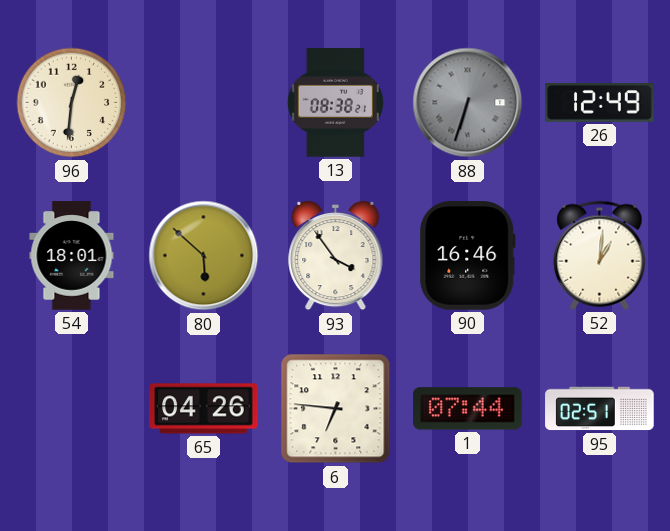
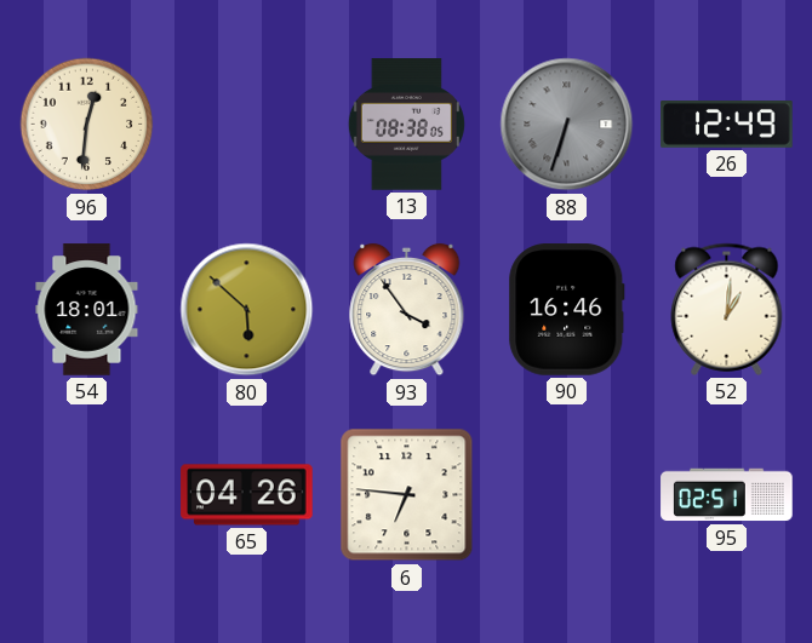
13: 08:38:21 -> 08:38:05
1: 07:44 -> none
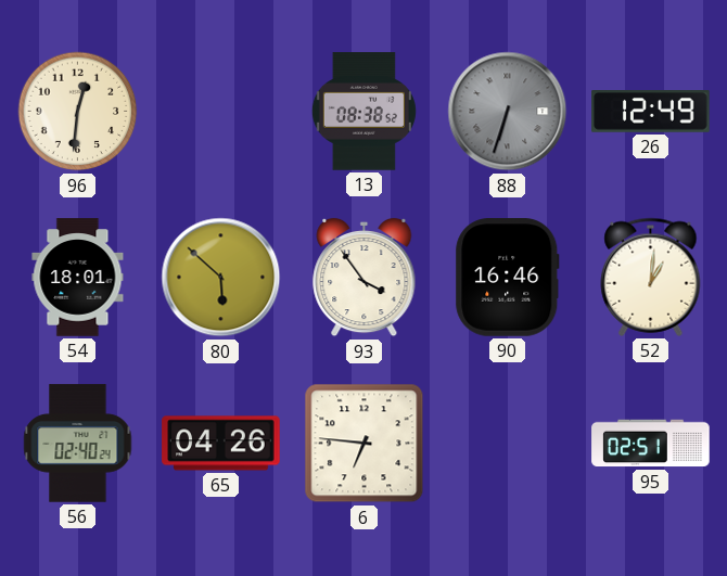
13: 08:38:05 -> 08:38:52
56: none -> 02:40
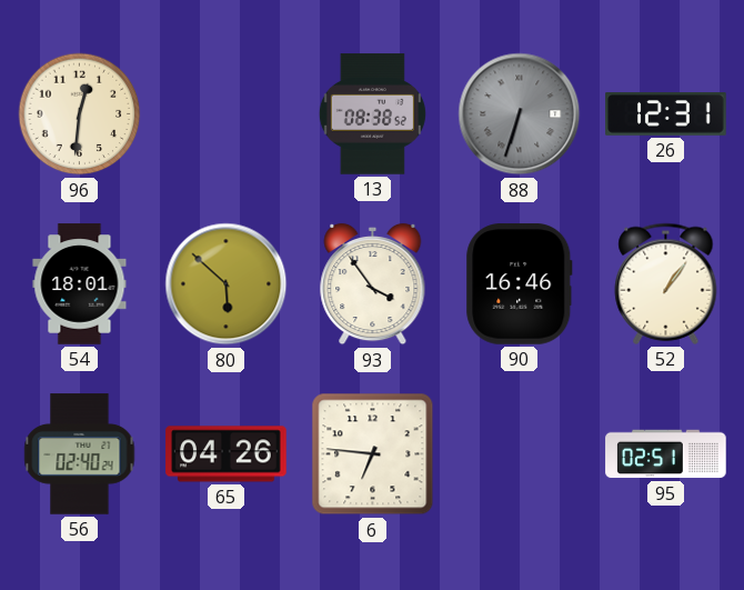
26: 12:49 -> 12:31
52: 1:01 -> 1:06
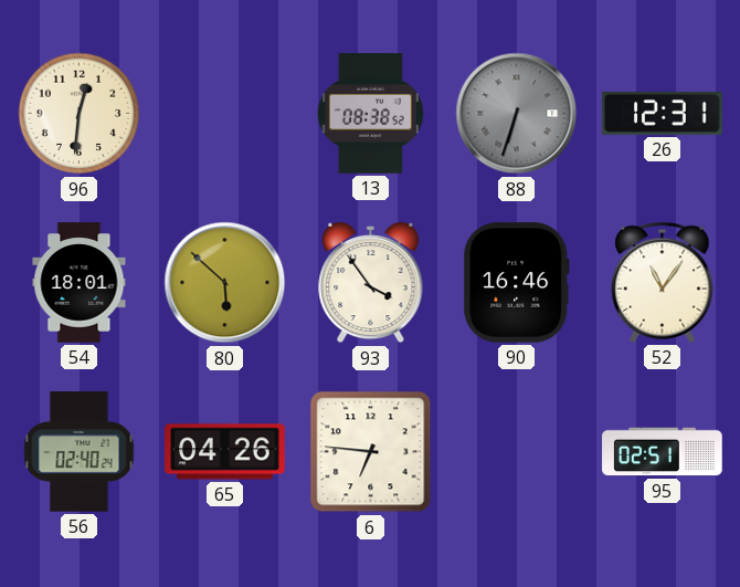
52: 1:06 -> 11:06
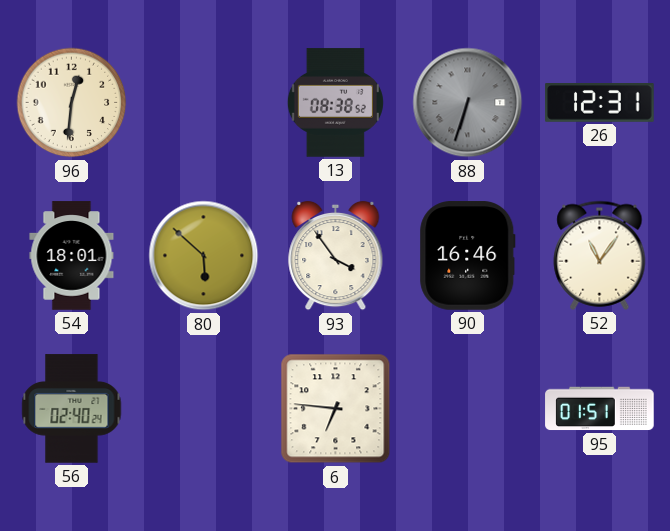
65: 04:26 -> none
95: 02:51 -> 01:51
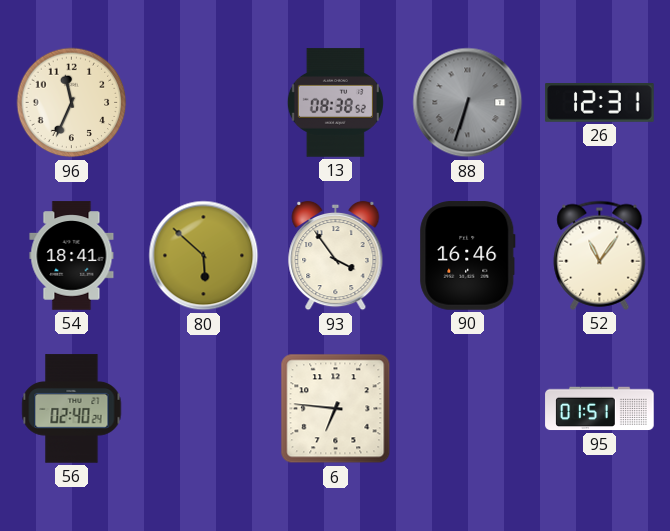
96: 12:31 -> 11:34
54: 18:01 -> 18:41
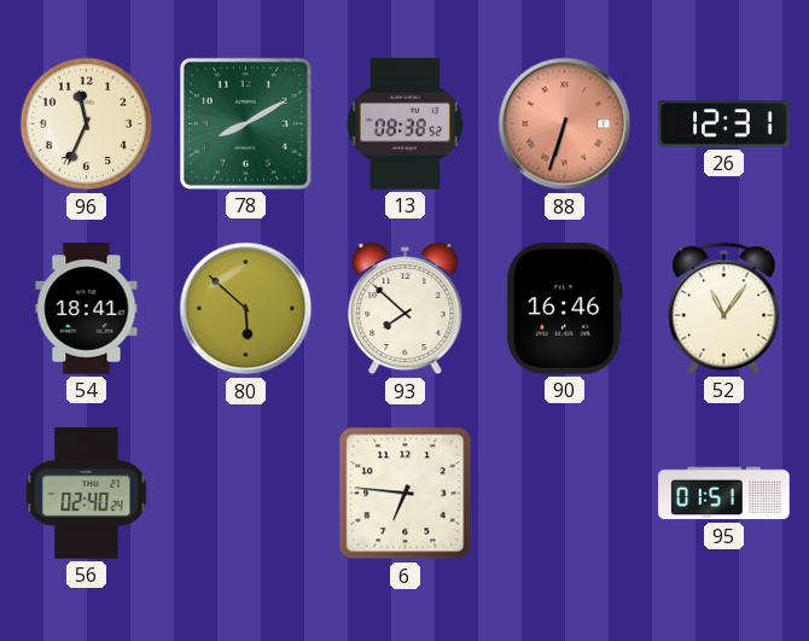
78: none -> 8:10
88 dial: grey -> salmon
93: 3:54 -> 7:52
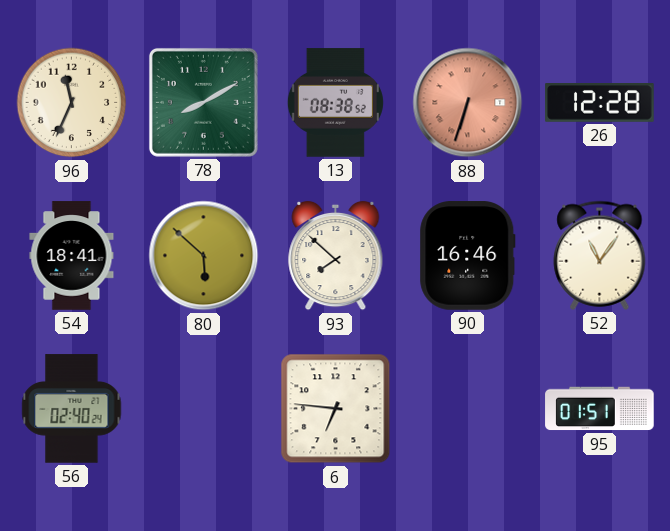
26: 12:31 -> 12:28
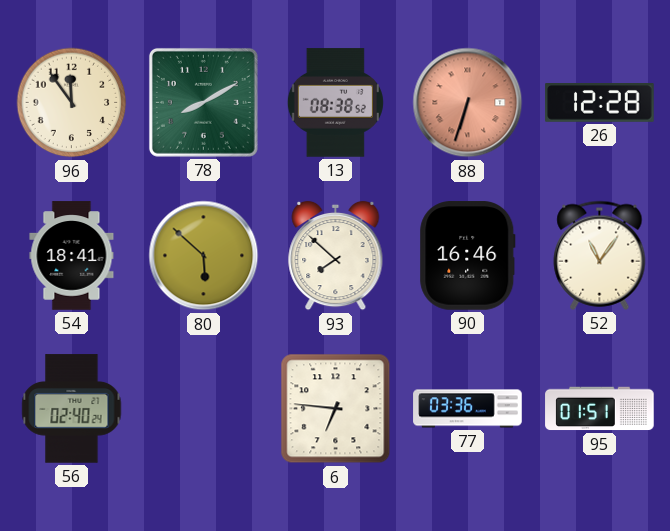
96: 11:34 -> 11:54
77: none -> 03:36
